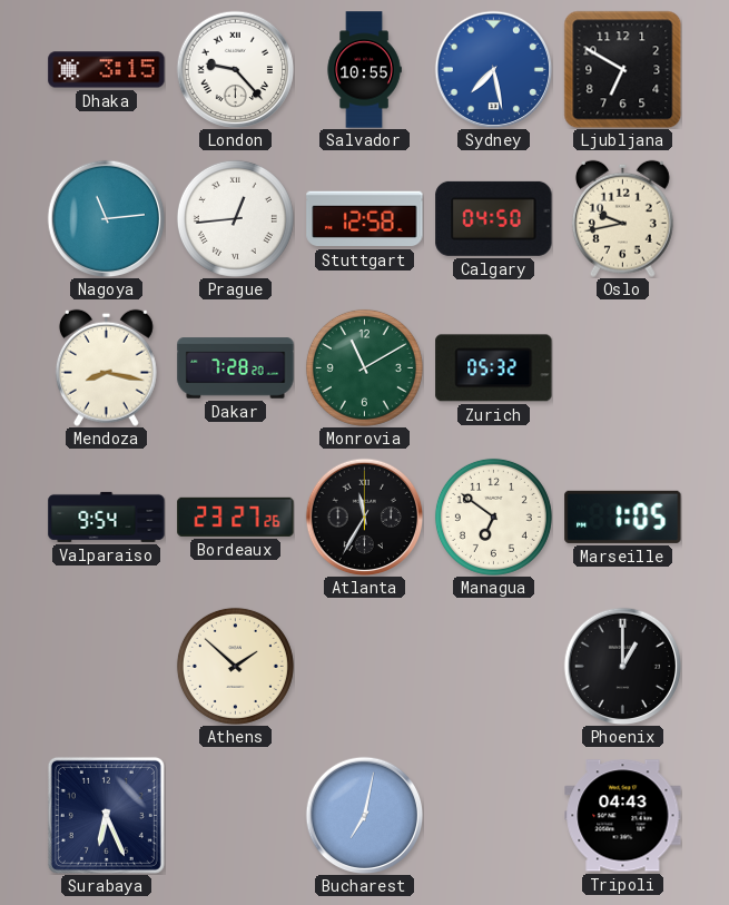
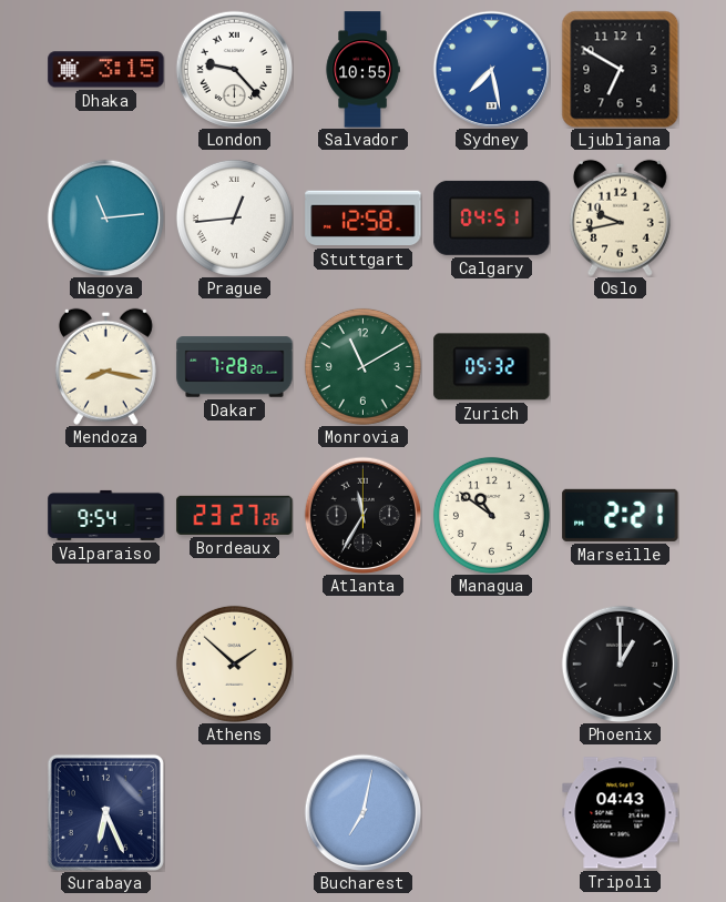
Calgary: 04:50 -> 04:51
Managua: 6:51 -> 10:51
Marseille: 1:05 -> 2:21
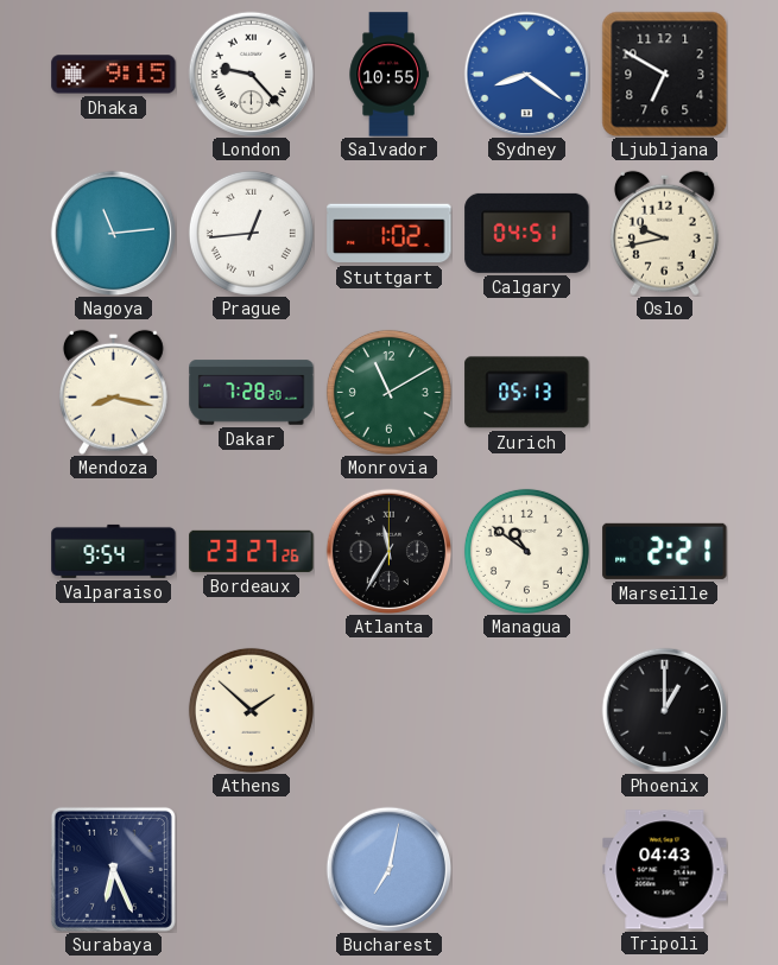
Dhaka: 3:15 -> 9:15
Sydney: 7:28 -> 8:21
Stuttgart: 12:58 -> 1:02
Zurich: 05:32 -> 05:13
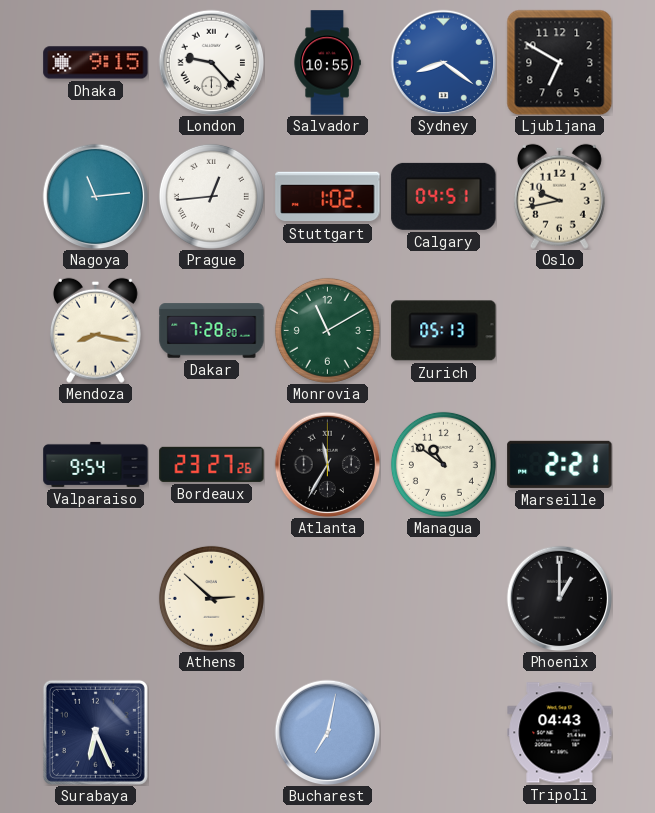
Athens: 1:52 -> 2:52
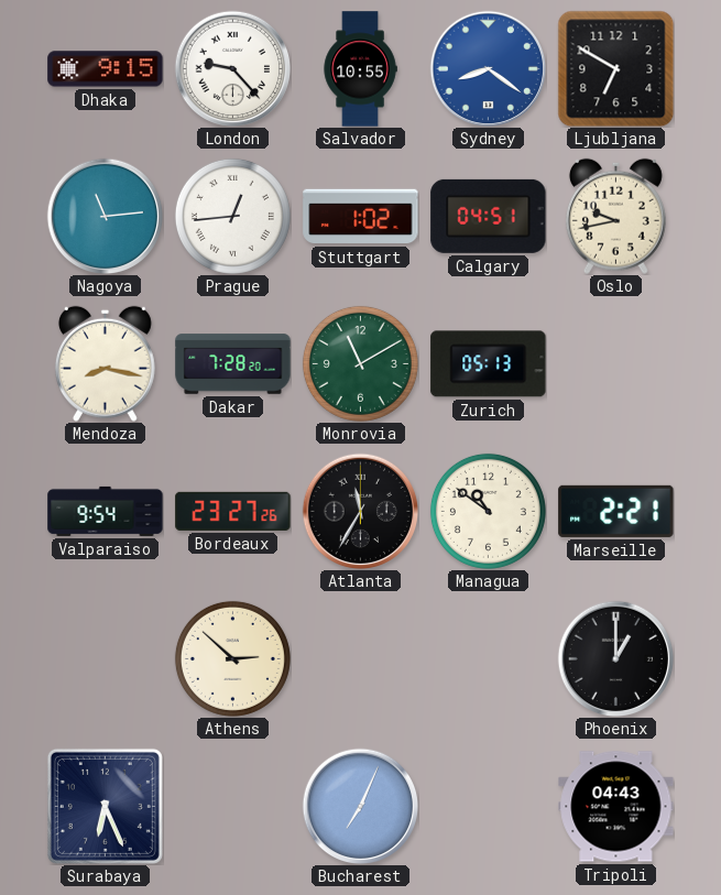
Bucharest: 7:02 -> 7:04
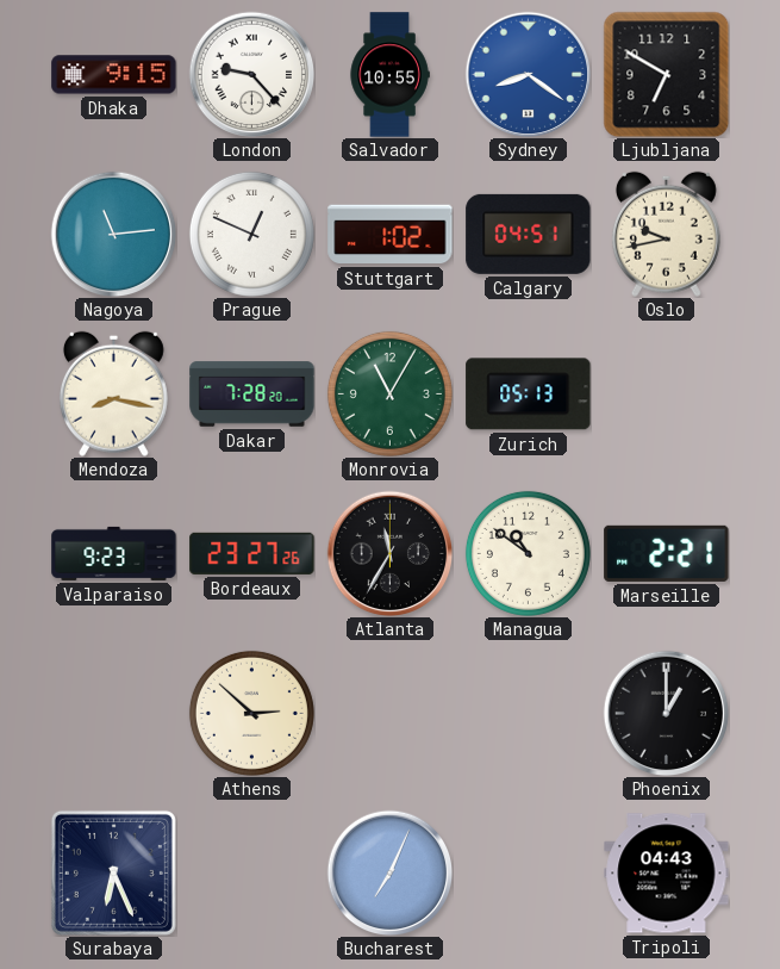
Prague: 12:44 -> 12:49
Monrovia: 11:10 -> 11:05
Valparaiso: 9:54 -> 9:23
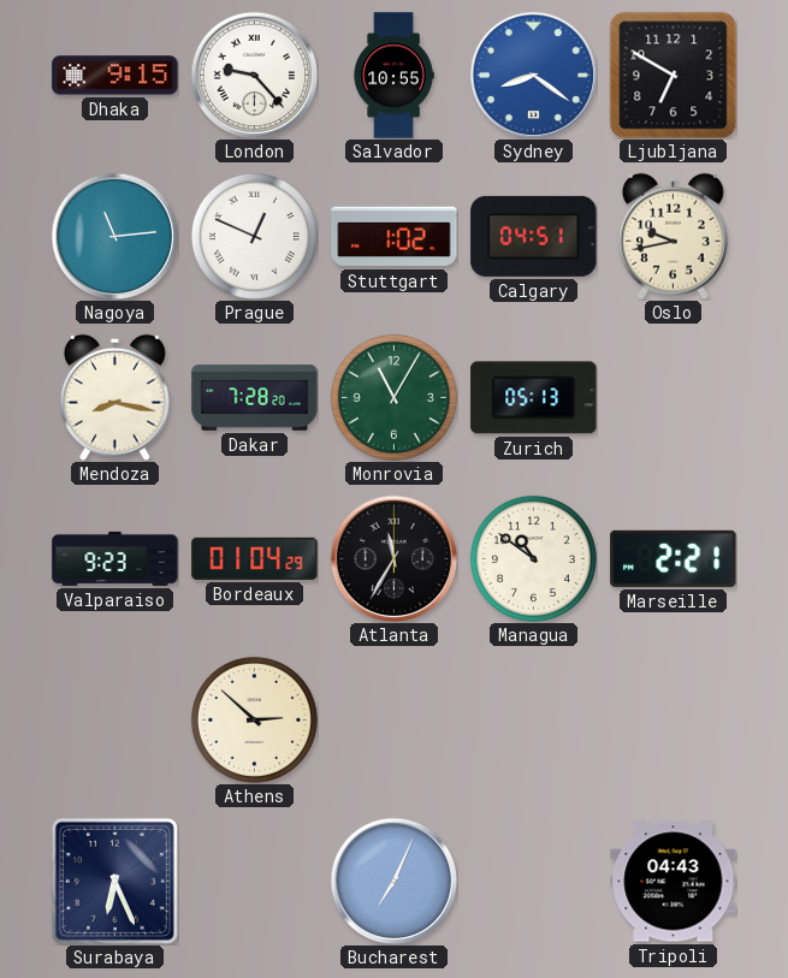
Bordeaux: 23:27 -> 01:04
Phoenix: 1:00 -> none
